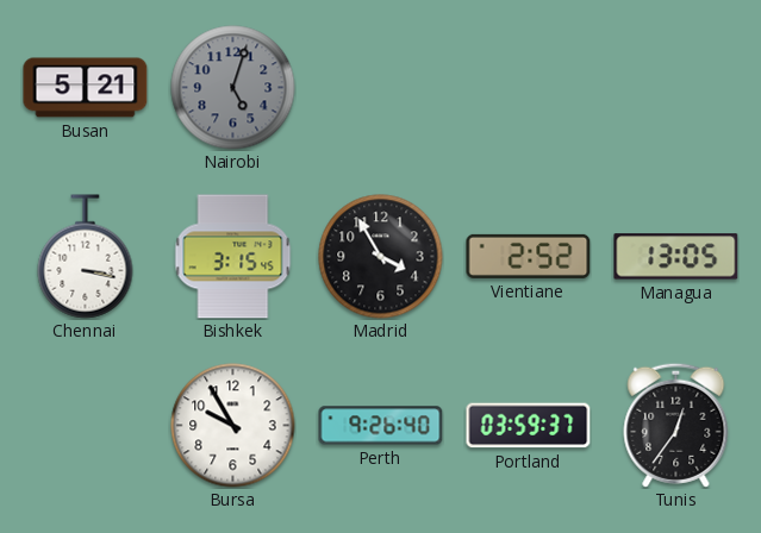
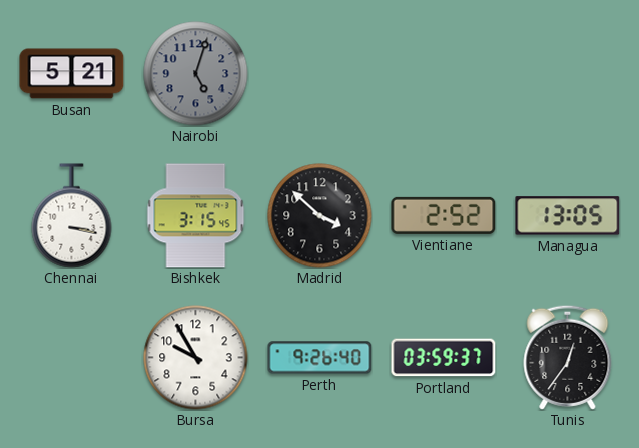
Madrid: 3:55 -> 3:52
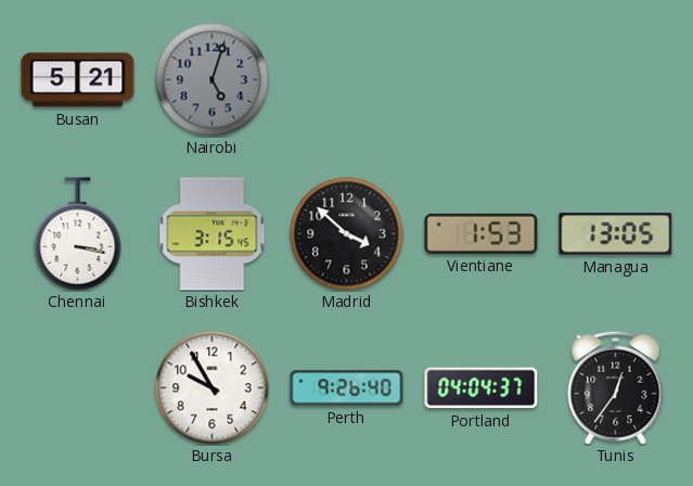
Vientiane: 2:52 -> 1:53
Portland: 03:59 -> 04:04
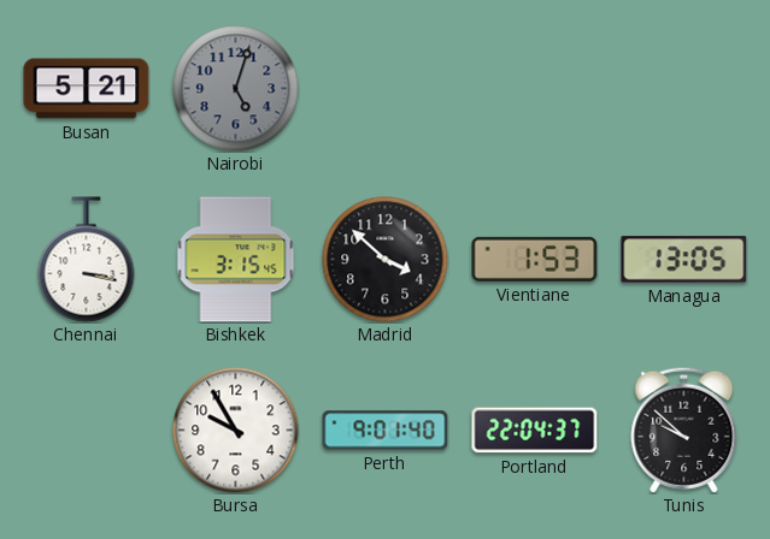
Perth: 9:26 -> 9:01
Portland: 04:04 -> 22:04
Tunis: 12:36 -> 9:52
